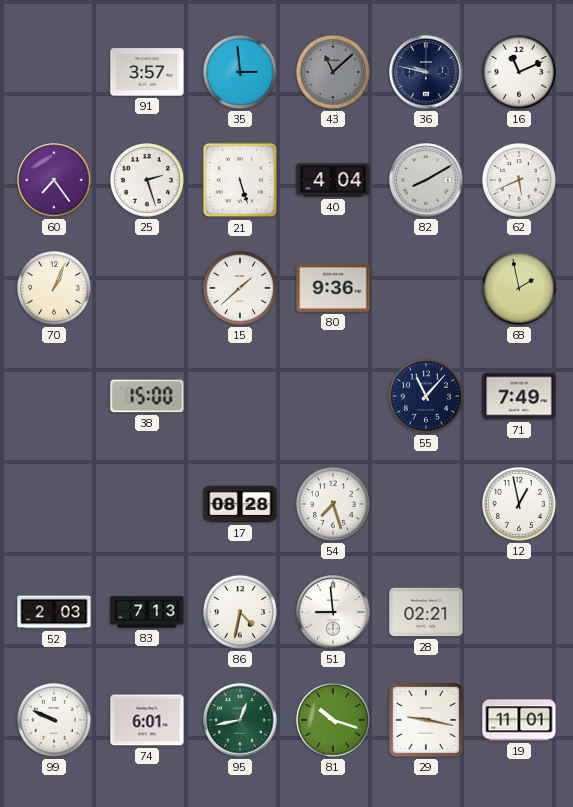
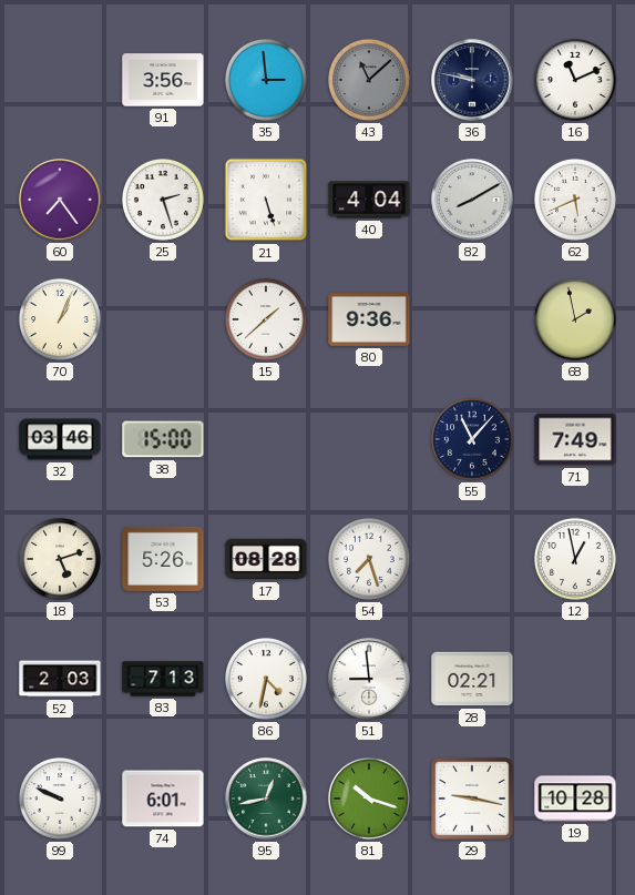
91: 3:57 -> 3:56
32: none -> 03:46
18: none -> 5:12
53: none -> 5:26
19: 11:01 -> 10:28
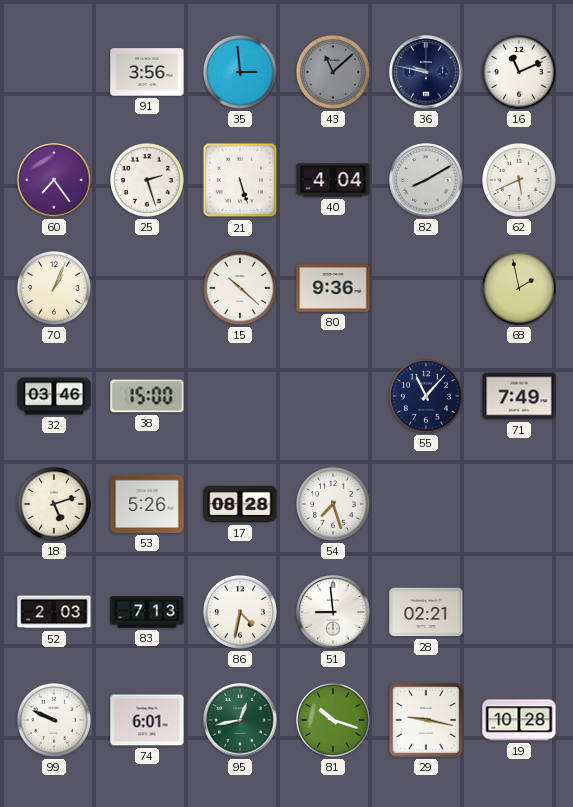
15: 1:38 -> 10:22
12: 12:58 -> none
